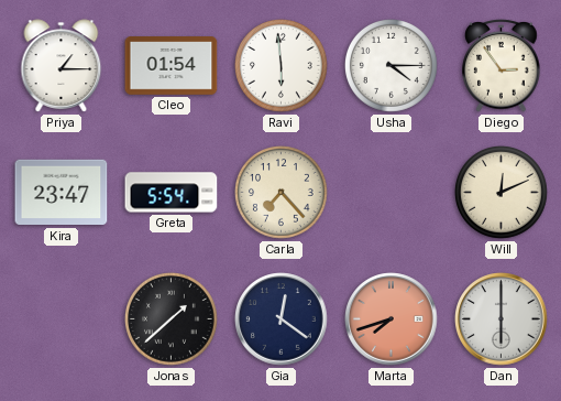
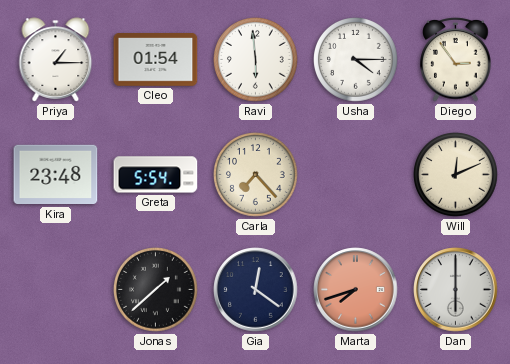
Kira: 23:47 -> 23:48
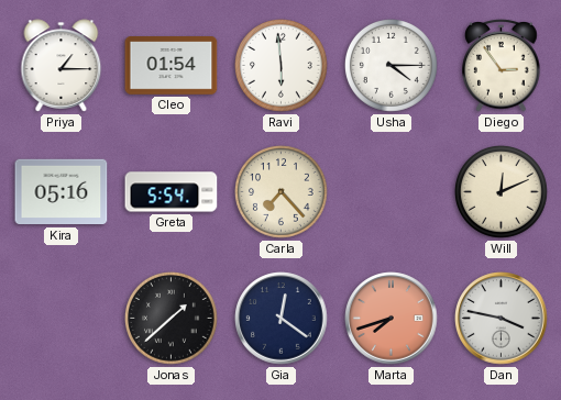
Kira: 23:48 -> 05:16
Dan: 6:00 -> 3:47
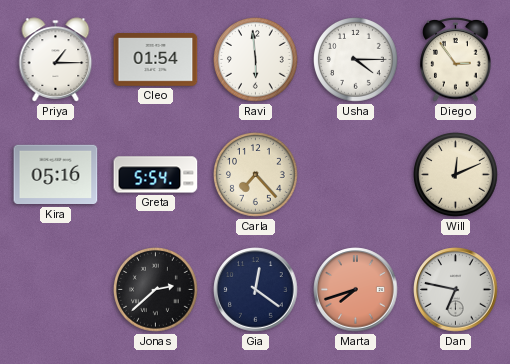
Jonas: 1:38 -> 2:38
Dan: 3:47 -> 6:47
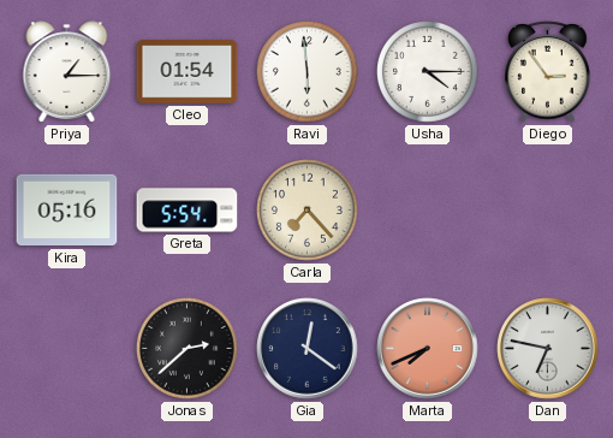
Will: 12:11 -> none
Marta: 7:42 -> 7:41
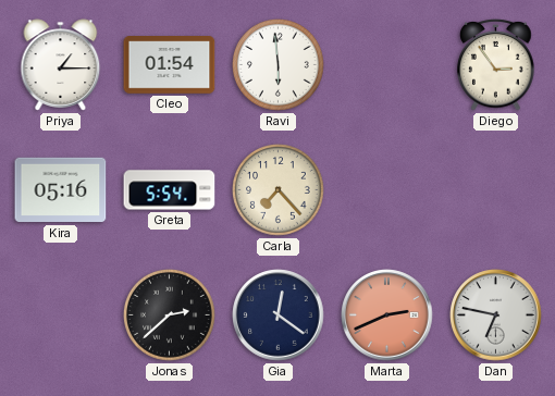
Usha: 4:15 -> none
Marta: 7:41 -> 2:41
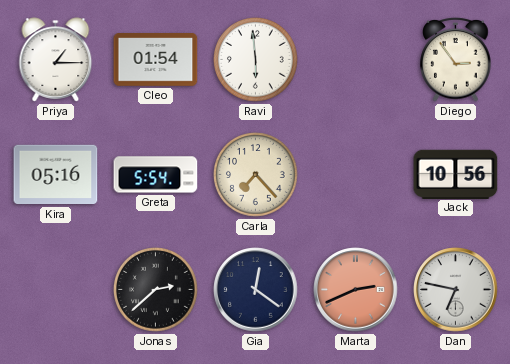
Jack: none -> 10:56
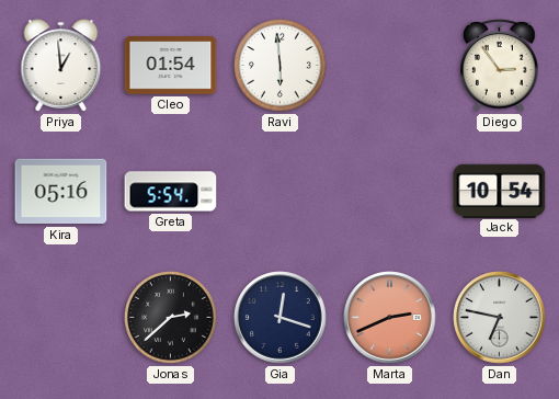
Priya: 1:15 -> 12:59
Carla: 7:23 -> none
Jack: 10:56 -> 10:54
Gia: 12:21 -> 12:18
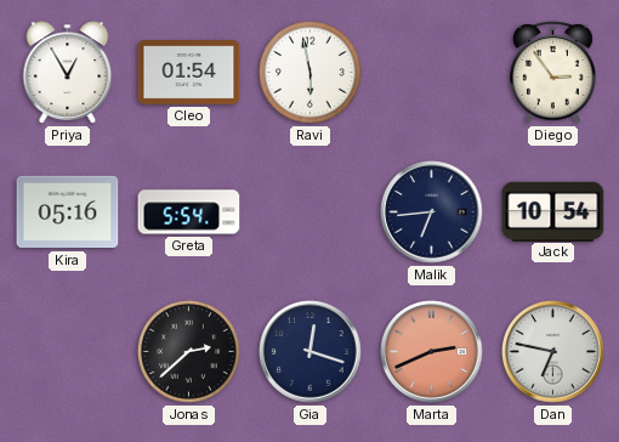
Priya: 12:59 -> 12:55
Ravi: 5:59 -> 5:58
Malik: none -> 6:44
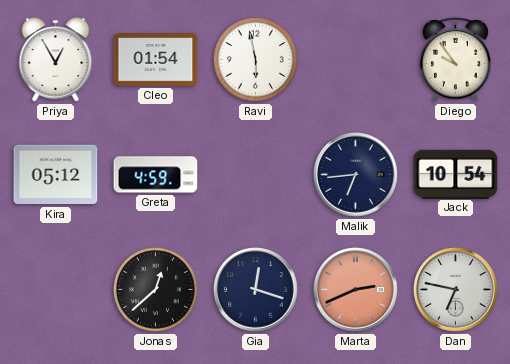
Diego: 2:54 -> 9:54
Kira: 05:16 -> 05:12
Greta: 5:54 -> 4:59
Jonas: 2:38 -> 12:38
